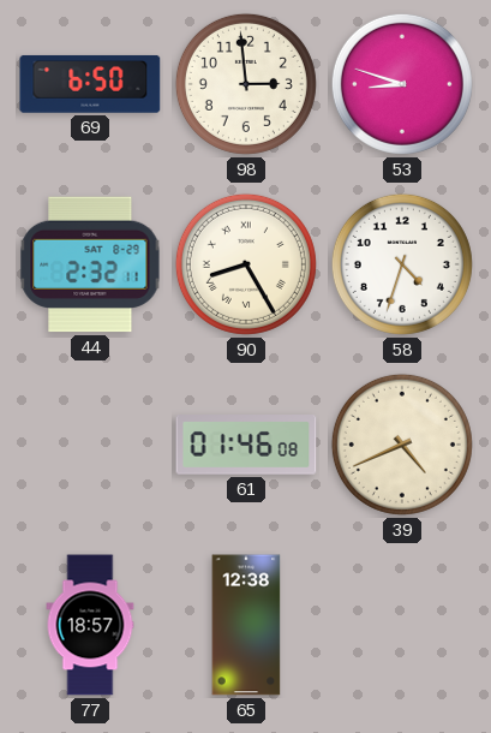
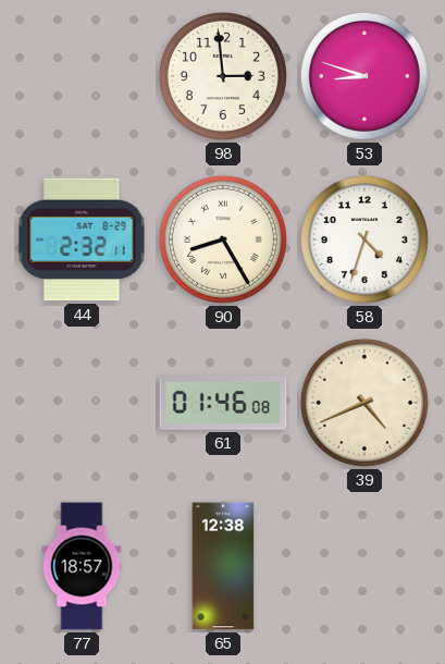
69: 6:50 -> none
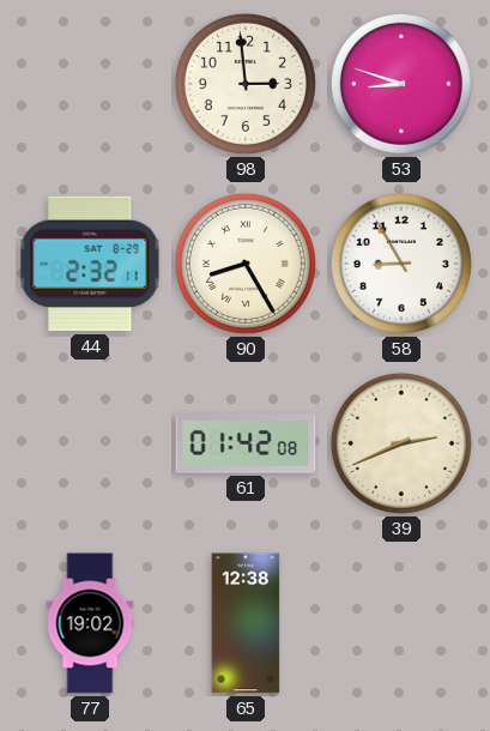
58: 4:33 -> 8:55
61: 01:46 -> 01:42
39: 4:41 -> 2:41
77: 18:57 -> 19:02
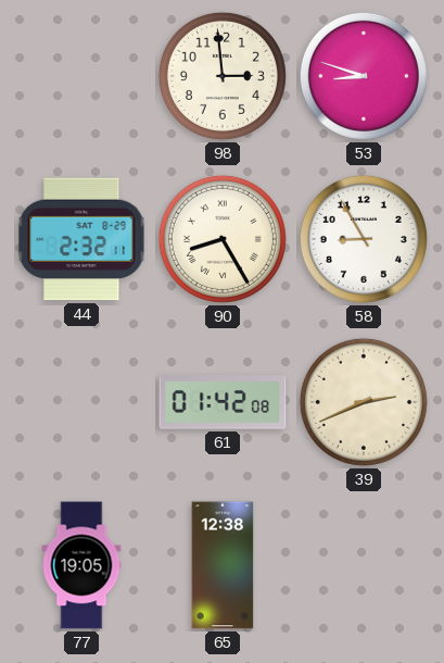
77: 19:02 -> 19:05
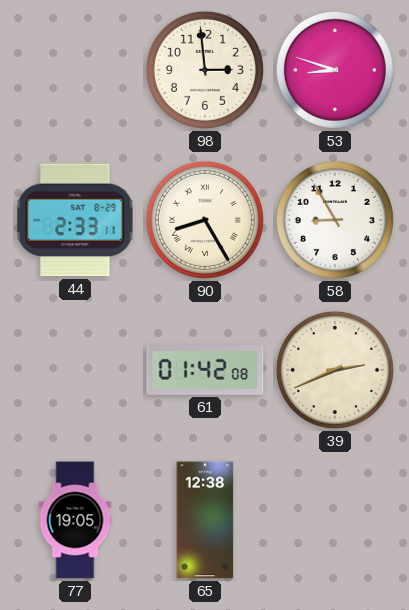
44: 2:32 -> 2:33
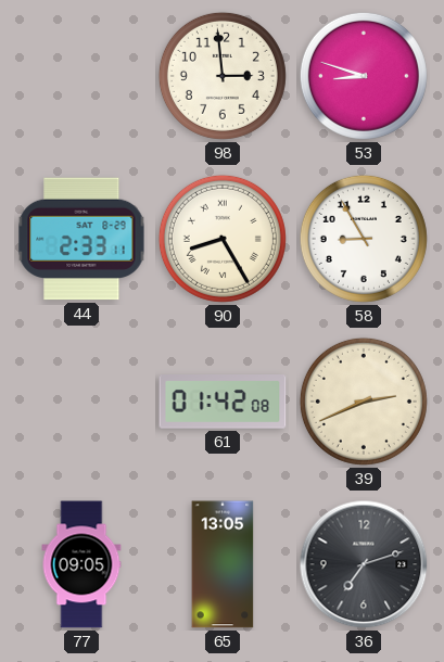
77: 19:05 -> 09:05
65: 12:38 -> 13:05
36: none -> 7:12
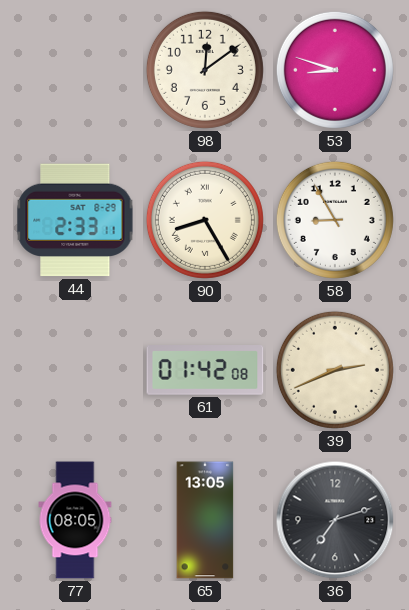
98: 2:59 -> 12:09
77: 09:05 -> 08:05
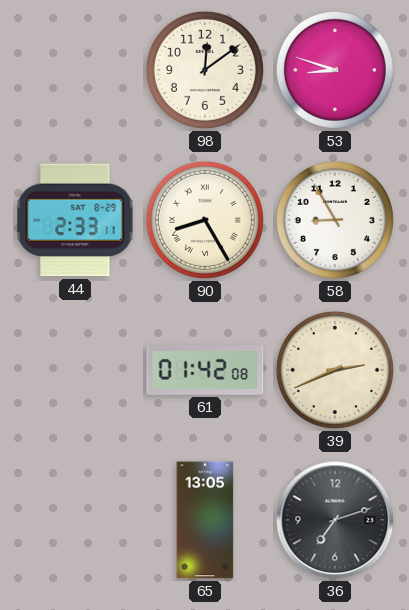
77: 08:05 -> none
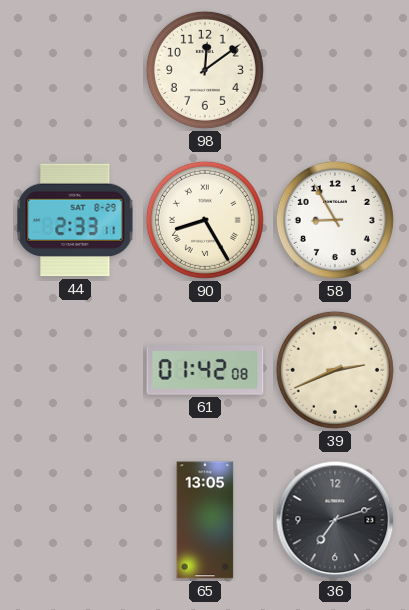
53: 8:48 -> none
